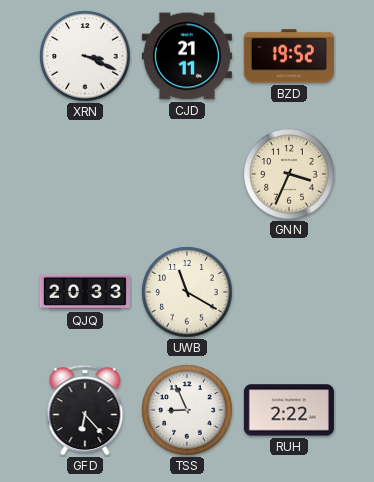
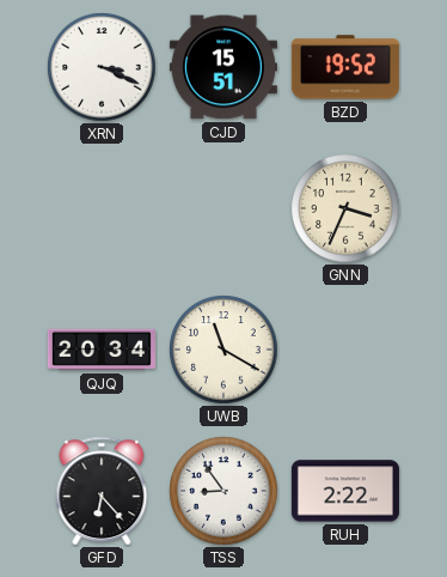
CJD: 21:11 -> 15:51
QJQ: 20:33 -> 20:34
TSS: 8:56 -> 8:54
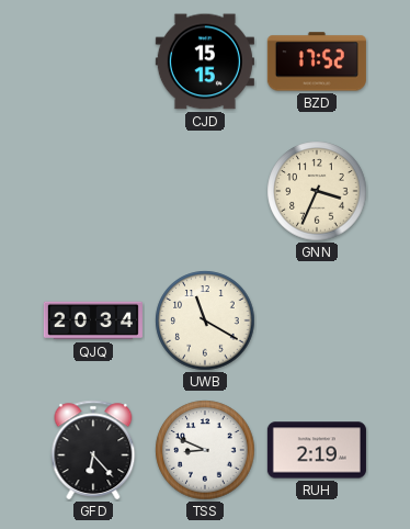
XRN: 3:19 -> none
CJD: 15:51 -> 15:15
BZD: 19:52 -> 17:52
TSS: 8:54 -> 8:49
RUH: 2:22 -> 2:19
